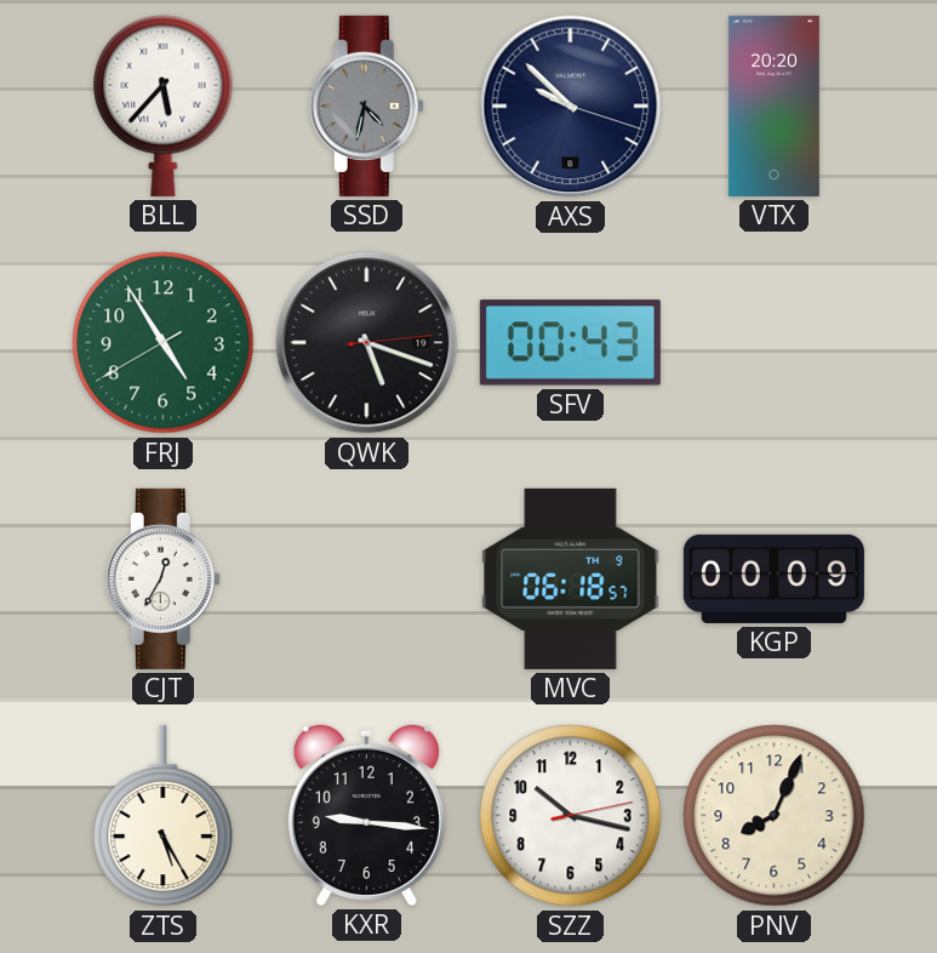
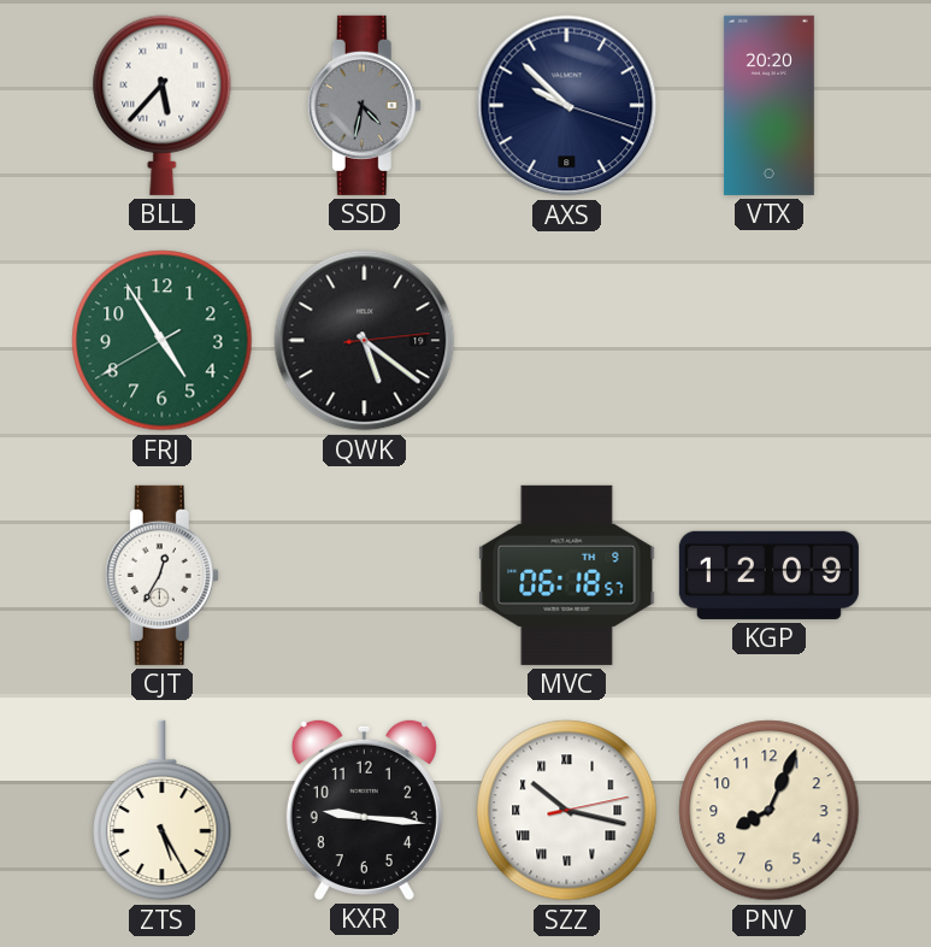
QWK: 5:18 -> 5:21
SFV: 00:43 -> none
KGP: 00:09 -> 12:09
SZZ numerals: Arabic -> Roman
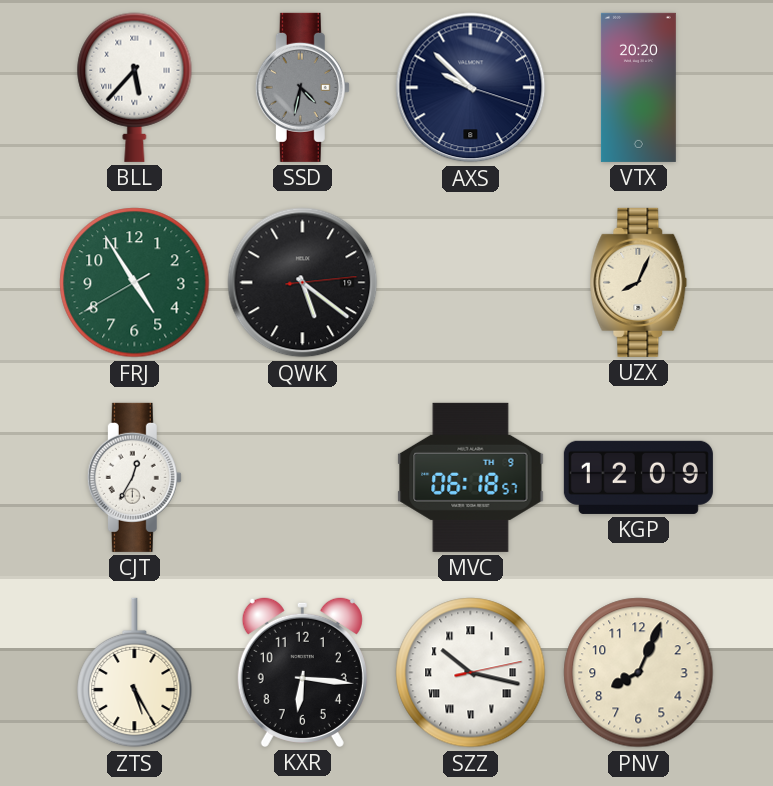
UZX: none -> 8:04
KXR: 9:16 -> 6:16
